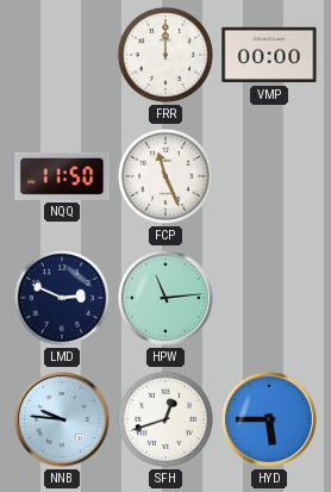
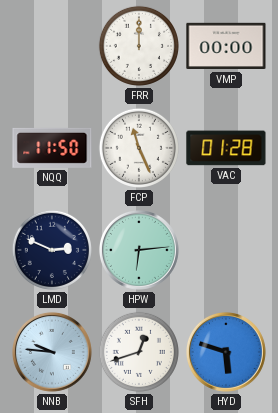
VAC: none -> 01:28
HPW: 11:14 -> 6:14
HYD: 5:45 -> 5:48
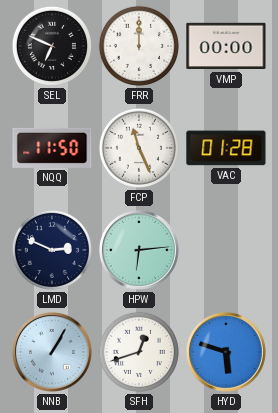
SEL: none -> 6:49
NNB: 9:46 -> 1:05
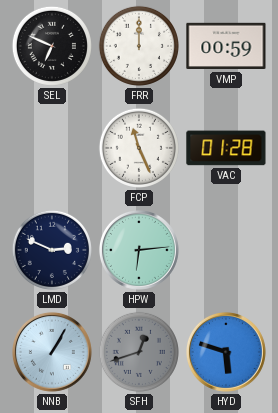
VMP: 00:00 -> 00:59
NQQ: 11:50 -> none
SFH dial: white -> grey
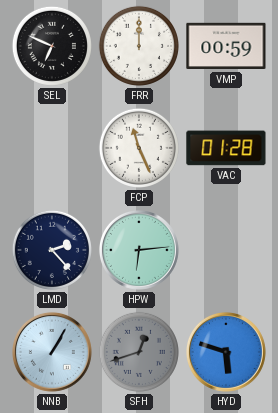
LMD: 2:49 -> 2:23
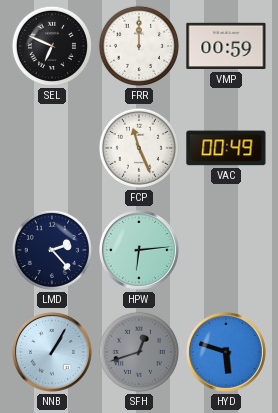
VAC: 01:28 -> 00:49
